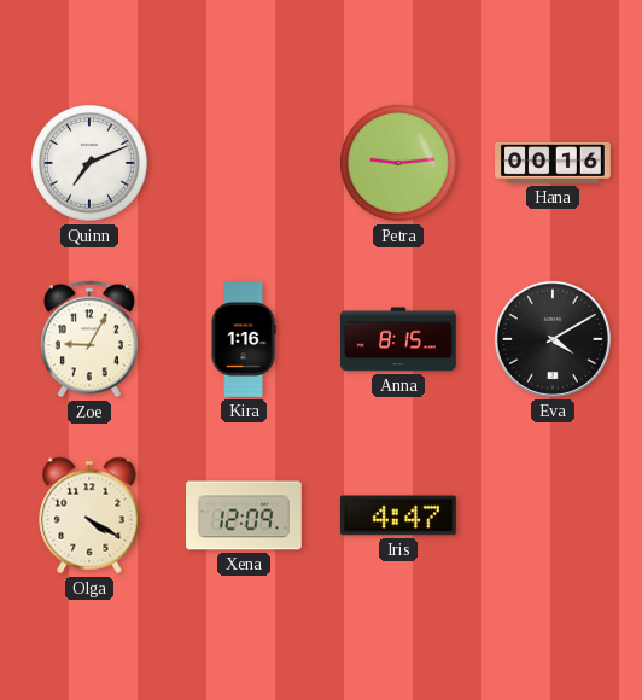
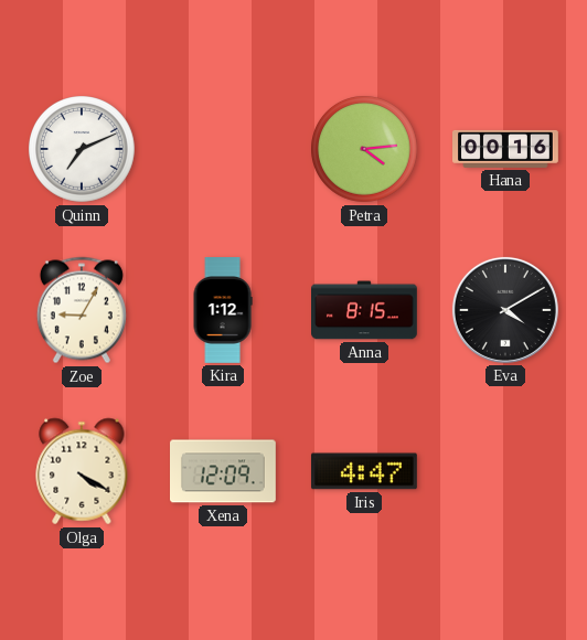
Petra: 9:14 -> 4:14
Kira: 1:16 -> 1:12
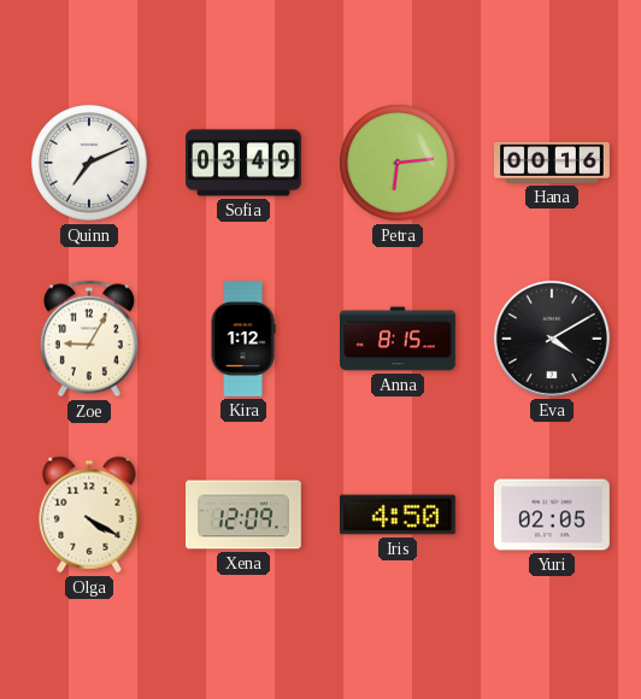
Sofia: none -> 03:49
Petra: 4:14 -> 6:14
Iris: 4:47 -> 4:50
Yuri: none -> 02:05
